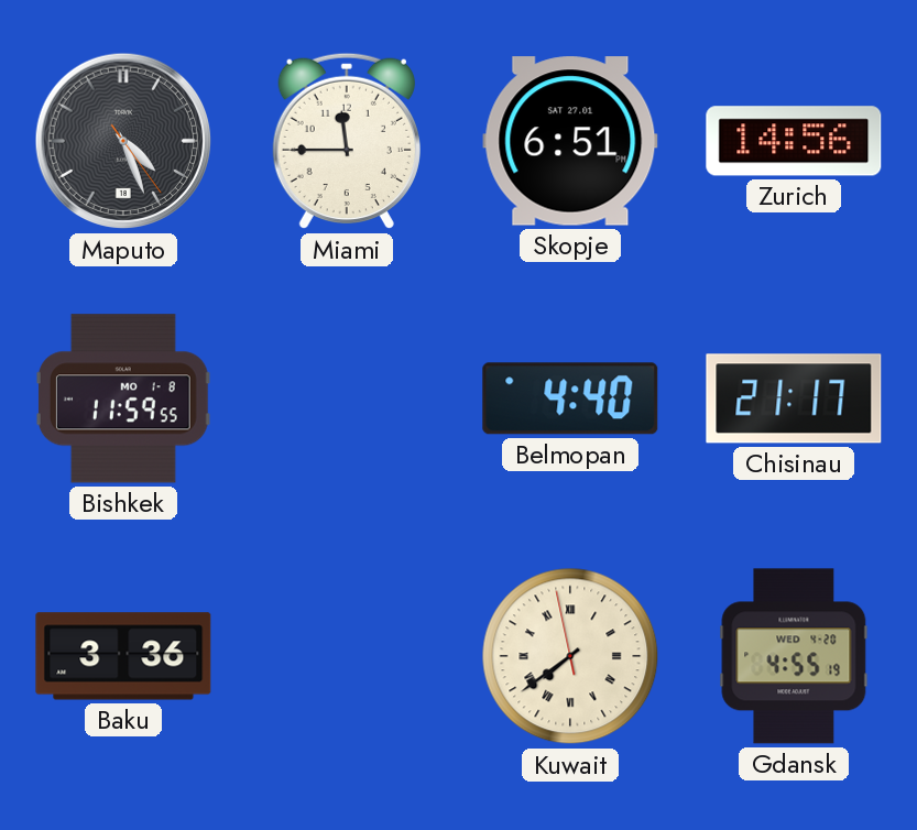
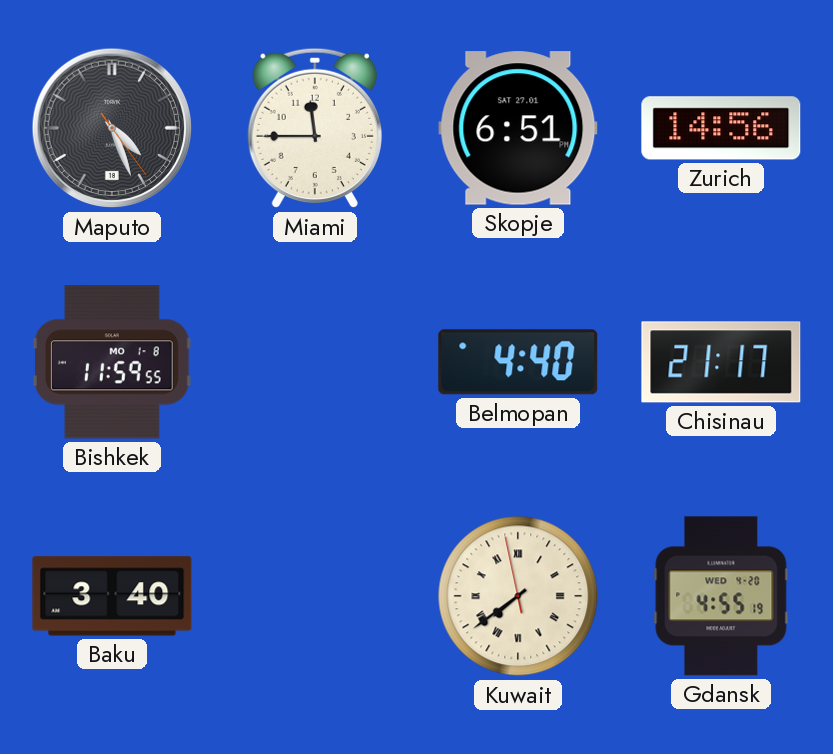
Baku: 3:36 -> 3:40
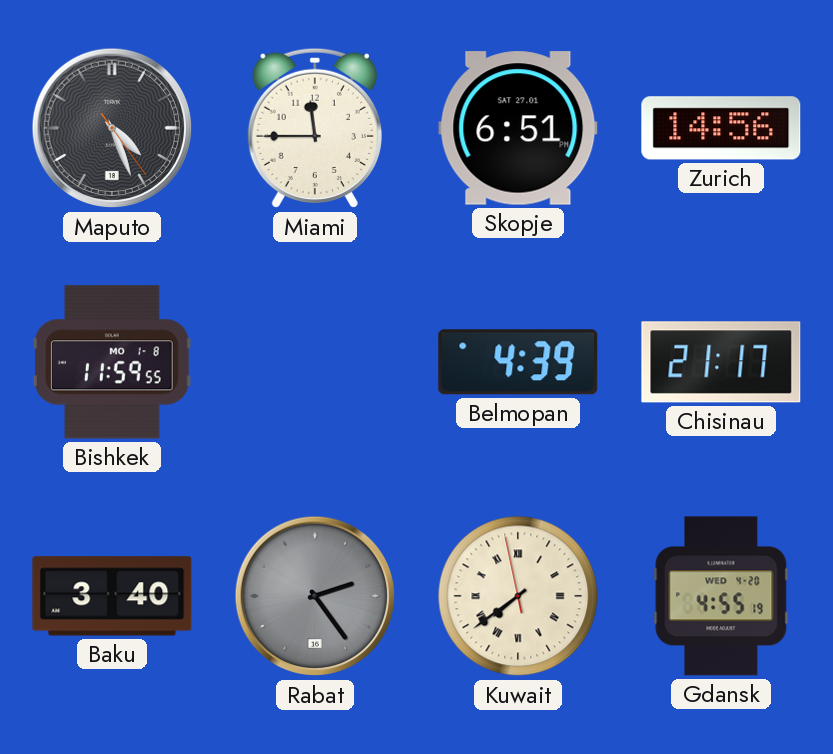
Belmopan: 4:40 -> 4:39
Rabat: none -> 2:24
